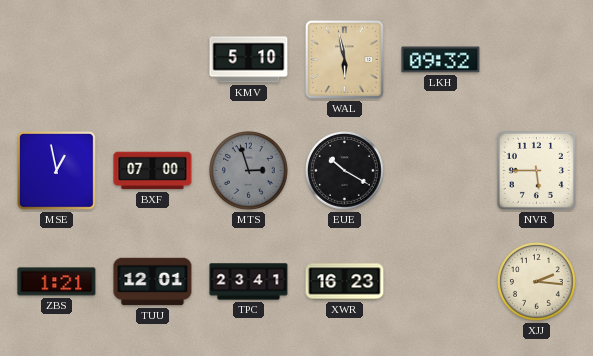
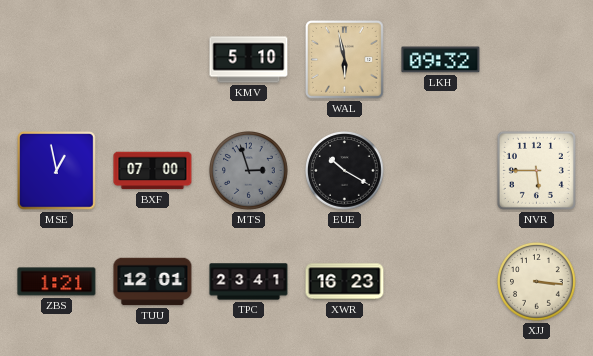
XJJ: 2:16 -> 3:16
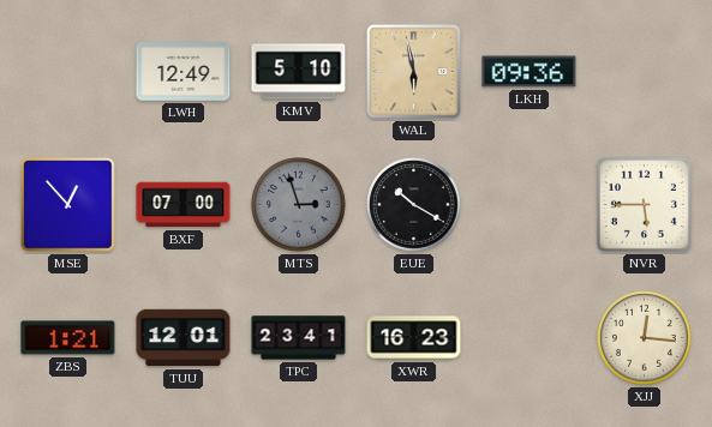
LWH: none -> 12:49
LKH: 09:32 -> 09:36
MSE: 12:58 -> 12:53
XJJ: 3:16 -> 12:16
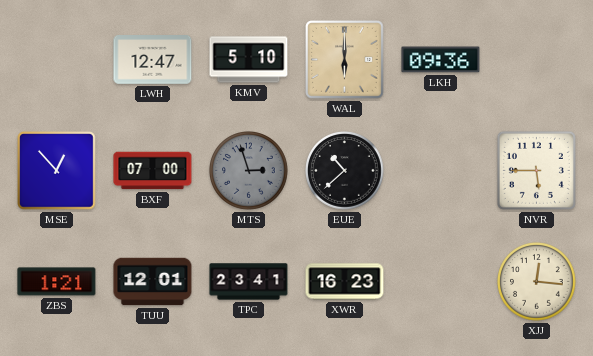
LWH: 12:49 -> 12:47
WAL: 5:58 -> 6:00
EUE: 10:20 -> 10:38
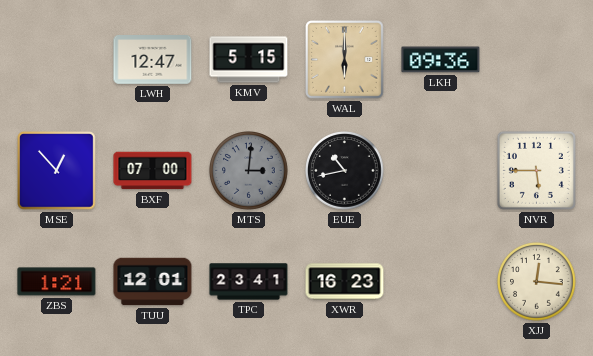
KMV: 5:10 -> 5:15
MTS: 2:57 -> 3:01
EUE: 10:38 -> 10:43
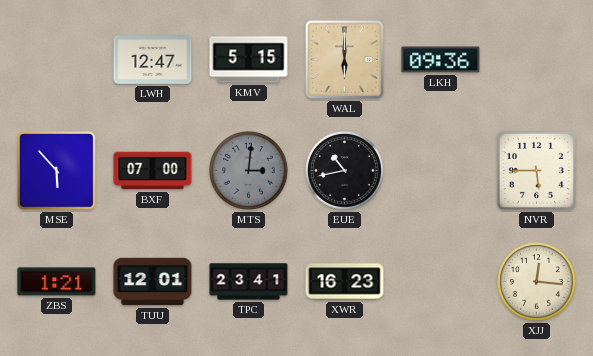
MSE: 12:53 -> 5:53
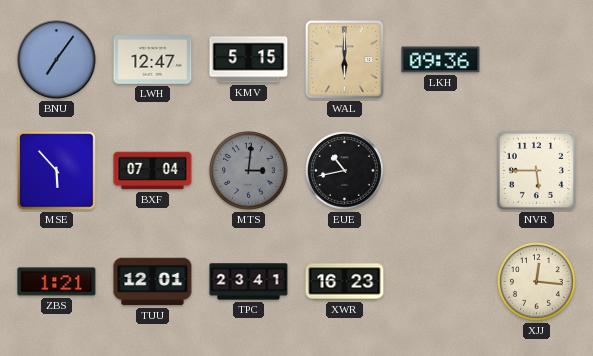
BNU: none -> 7:06
BXF: 07:00 -> 07:04
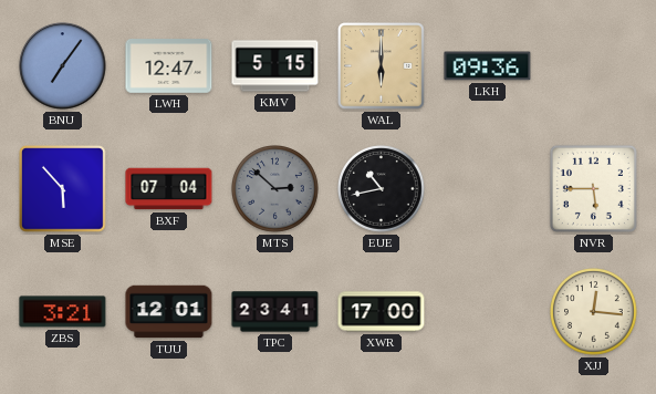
MTS: 3:01 -> 2:52
ZBS: 1:21 -> 3:21
XWR: 16:23 -> 17:00
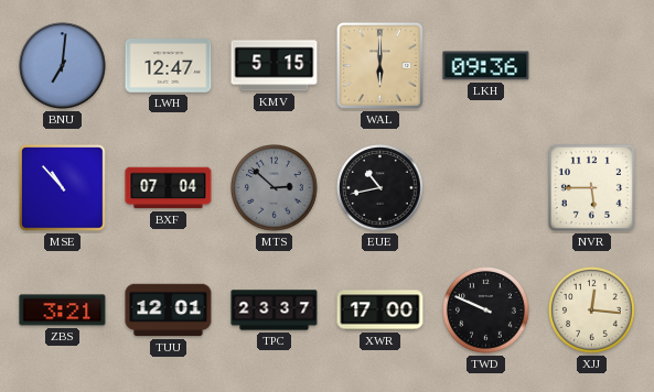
BNU: 7:06 -> 7:01
MSE: 5:53 -> 10:53
TPC: 23:41 -> 23:37
TWD: none -> 9:49
